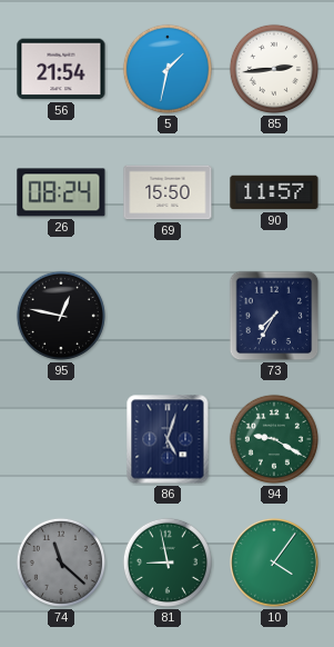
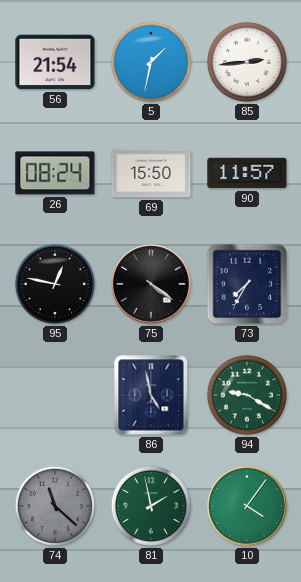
75: none -> 4:21
86: 5:03 -> 4:58
81: 8:58 -> 1:58
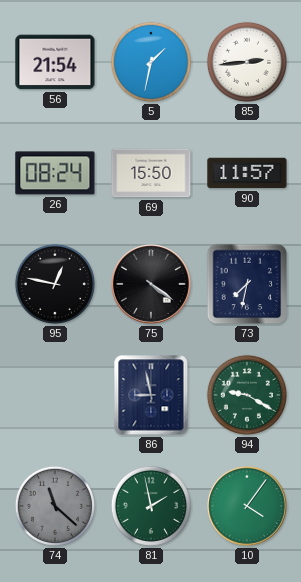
73: 7:35 -> 7:32
86: 4:58 -> 8:58
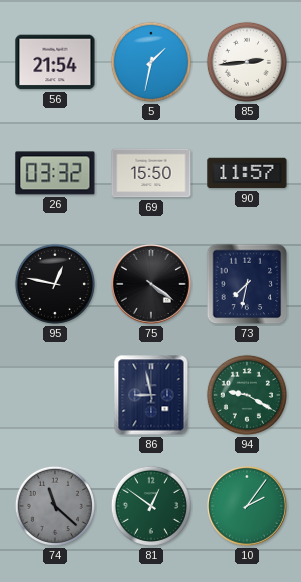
26: 08:24 -> 03:32
81: 1:58 -> 12:51
10: 4:06 -> 2:06
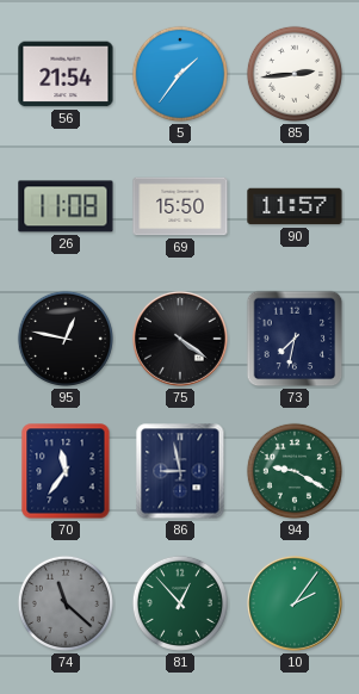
5: 1:32 -> 1:36
26: 03:32 -> 11:08
70: none -> 11:36
81: 12:51 -> 12:53
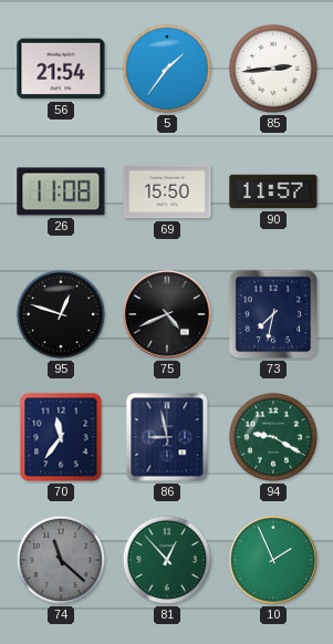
95: 12:47 -> 12:48
75: 4:21 -> 4:41
10: 2:06 -> 1:56
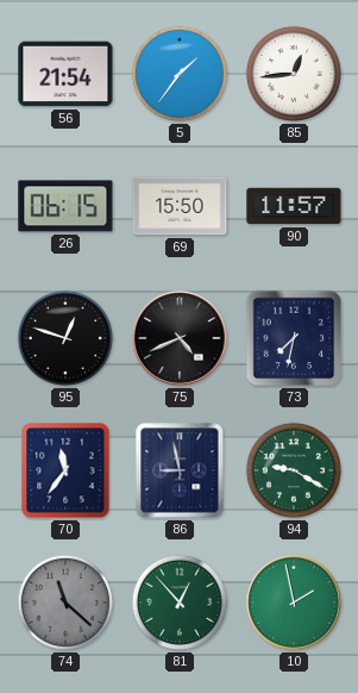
85: 2:44 -> 12:44
26: 11:08 -> 06:15
10: 1:56 -> 1:58
